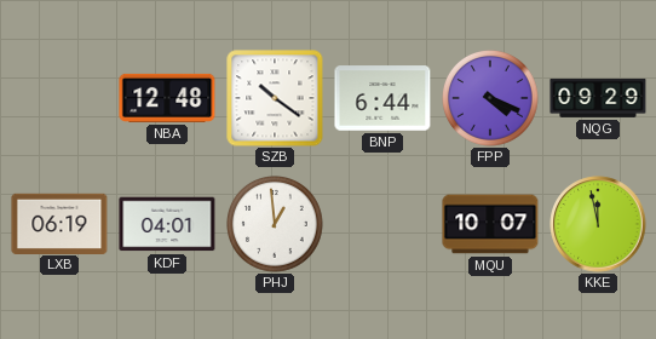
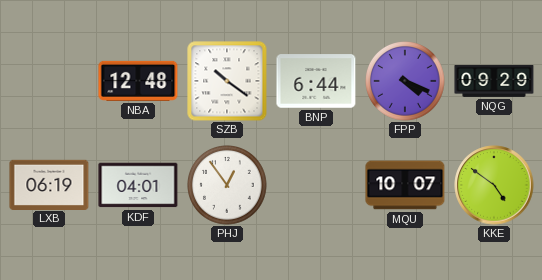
PHJ: 12:59 -> 12:54
KKE: 11:58 -> 4:51
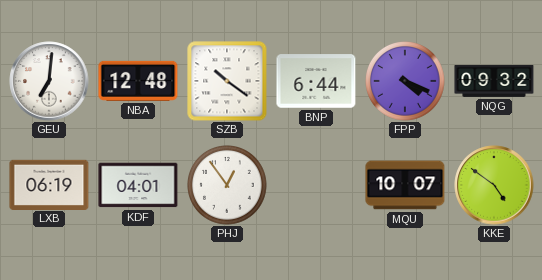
GEU: none -> 7:01
NQG: 09:29 -> 09:32
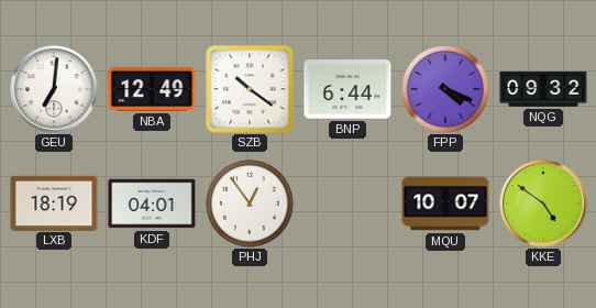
NBA: 12:48 -> 12:49
LXB: 06:19 -> 18:19
